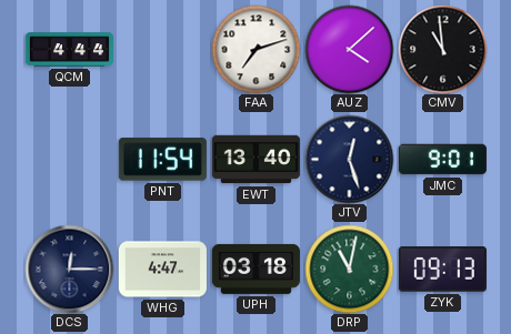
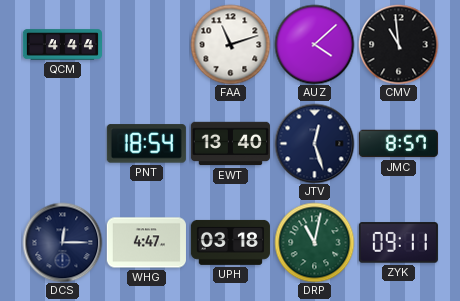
FAA: 7:12 -> 11:12
PNT: 11:54 -> 18:54
JMC: 9:01 -> 8:57
ZYK: 09:13 -> 09:11
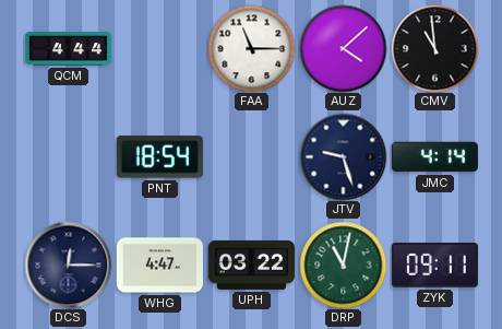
FAA: 11:12 -> 11:15
EWT: 13:40 -> none
JTV: 12:27 -> 9:27
JMC: 8:57 -> 4:14
UPH: 03:18 -> 03:22
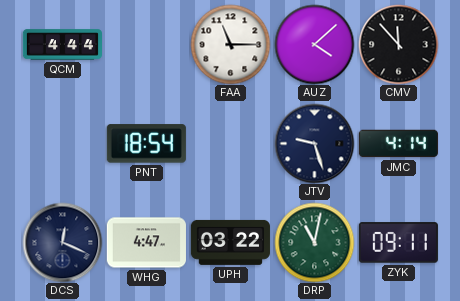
CMV: 10:59 -> 11:53
DCS: 12:15 -> 12:19
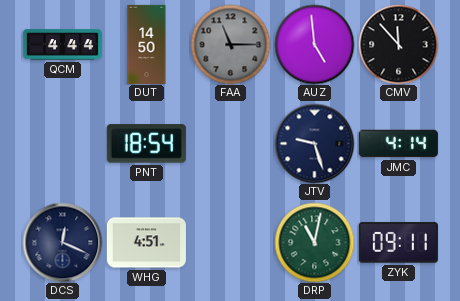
DUT: none -> 14:50
FAA dial: white -> grey
AUZ: 4:08 -> 4:59
WHG: 4:47 -> 4:51
UPH: 03:22 -> none
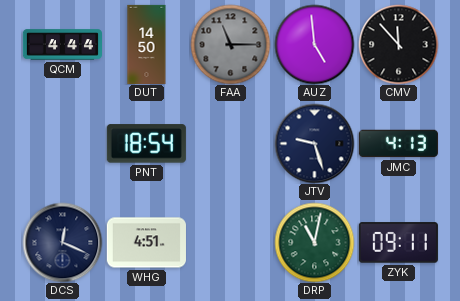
JMC: 4:14 -> 4:13
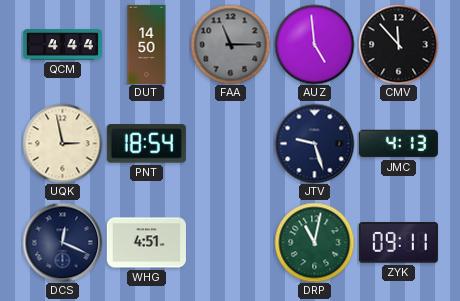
UQK: none -> 2:58
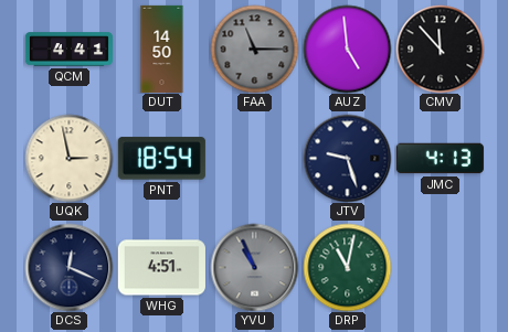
QCM: 4:44 -> 4:41
YVU: none -> 10:56
ZYK: 09:11 -> none
